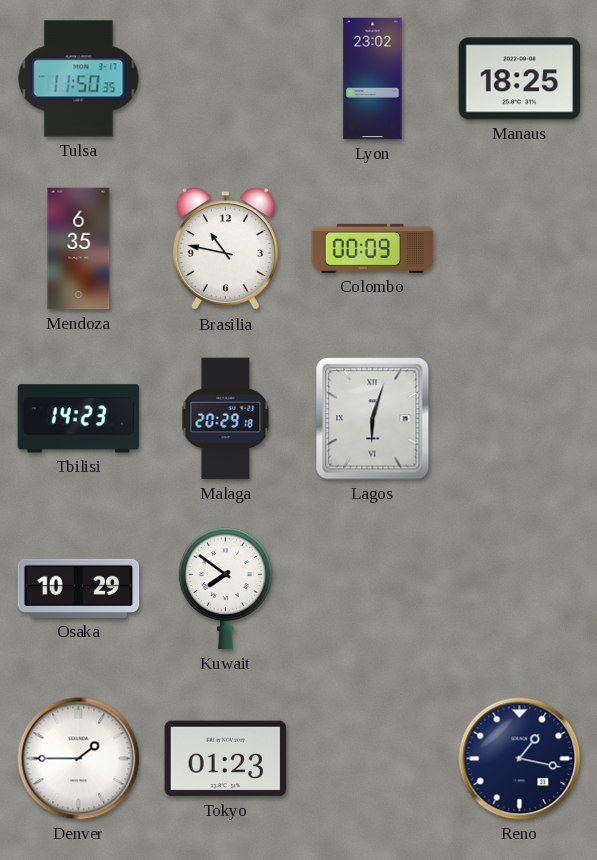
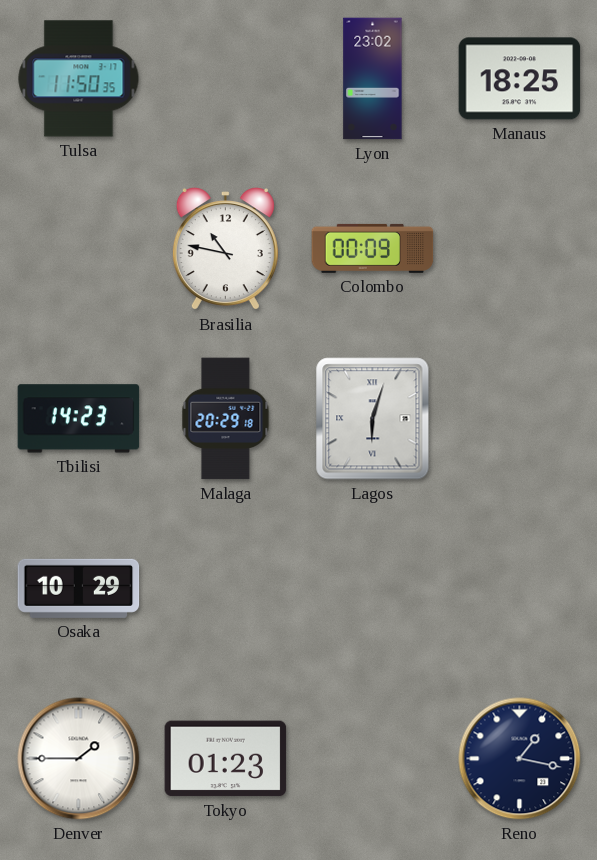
Mendoza: 6:35 -> none
Kuwait: 7:51 -> none
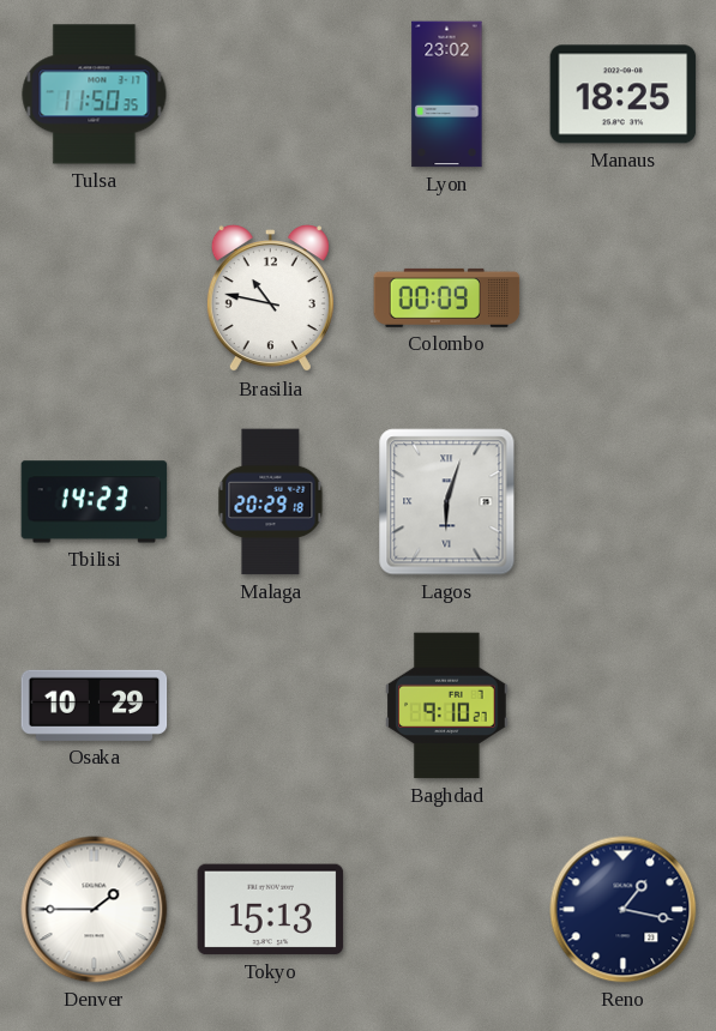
Baghdad: none -> 9:10
Tokyo: 01:23 -> 15:13
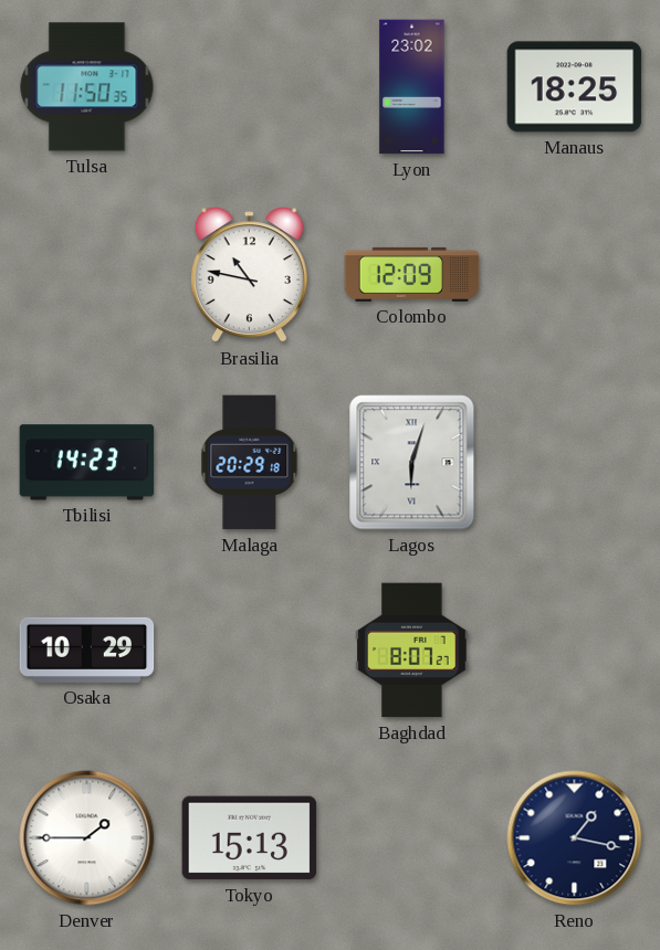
Colombo: 00:09 -> 12:09
Baghdad: 9:10 -> 8:07
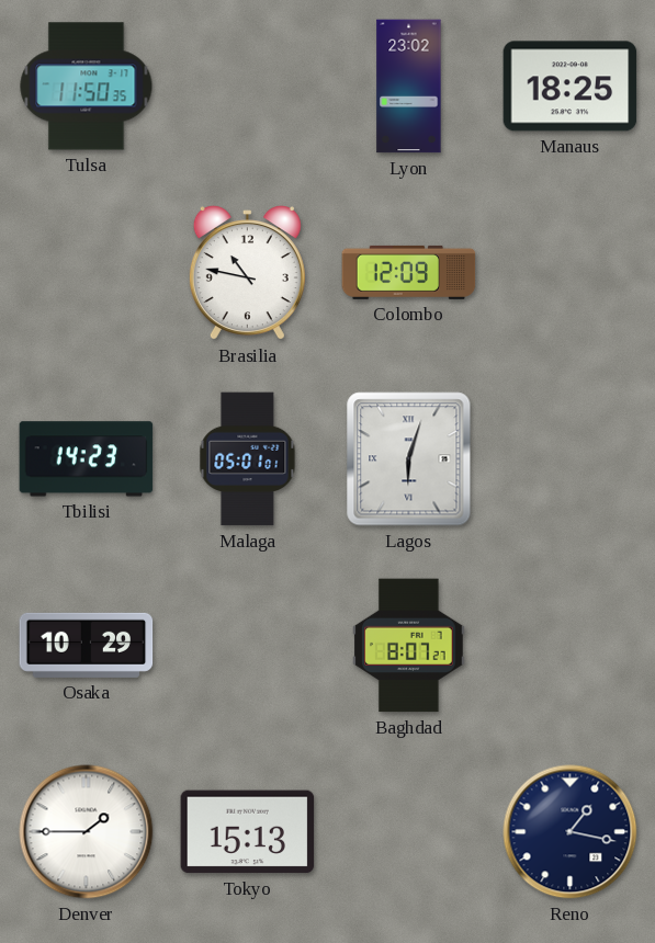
Malaga: 20:29 -> 05:01
